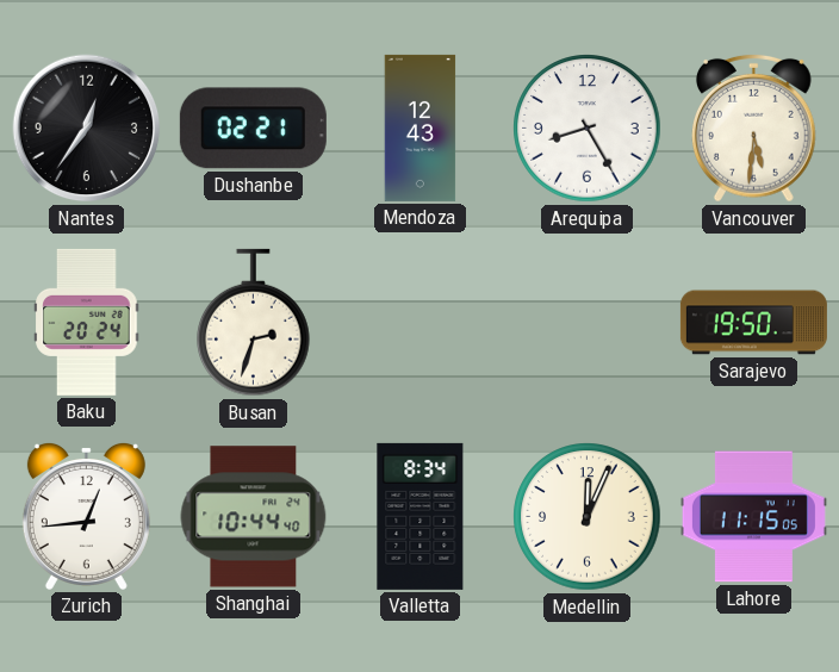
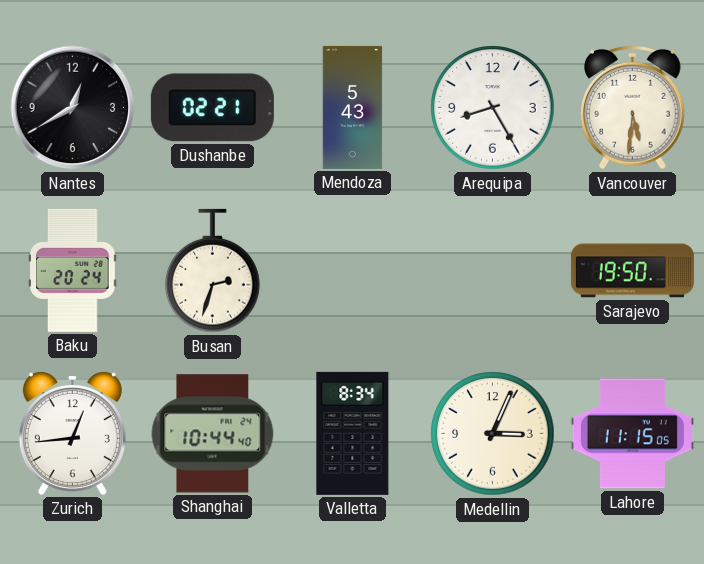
Nantes: 12:36 -> 12:40
Mendoza: 12:43 -> 5:43
Medellin: 12:04 -> 3:04
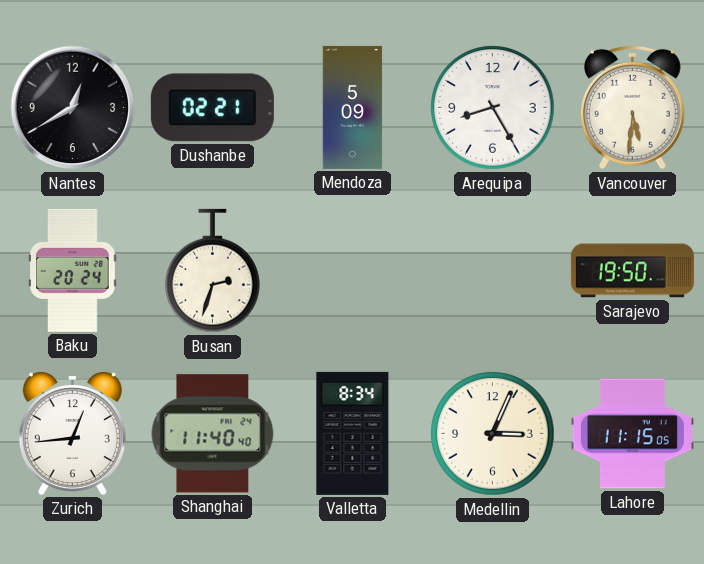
Mendoza: 5:43 -> 5:09
Shanghai: 10:44 -> 11:40
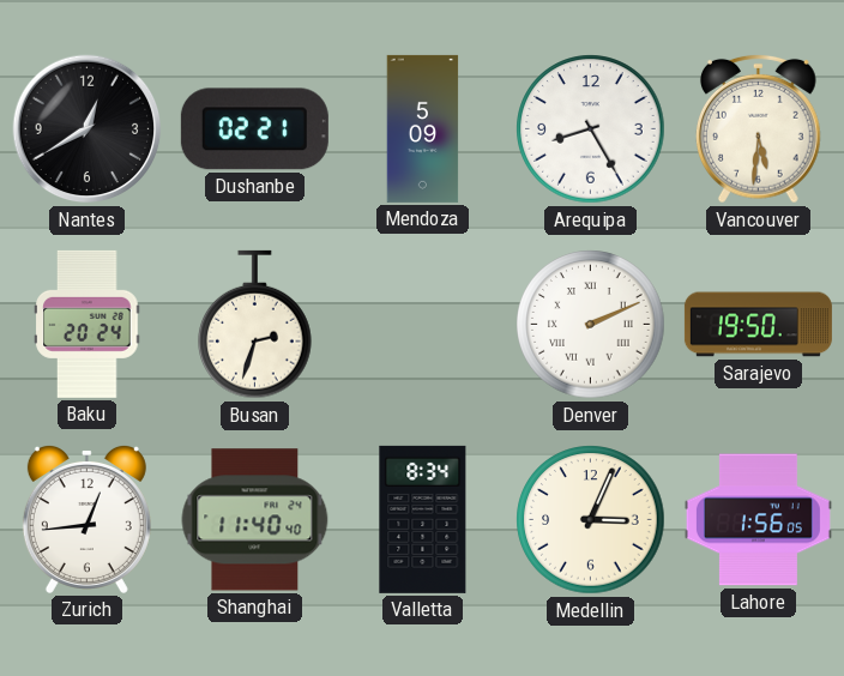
Denver: none -> 2:11
Lahore: 11:15 -> 1:56
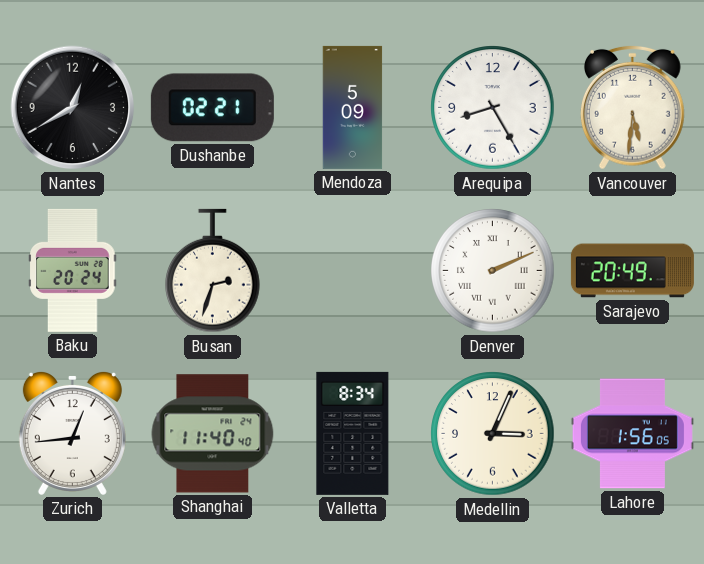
Sarajevo: 19:50 -> 20:49
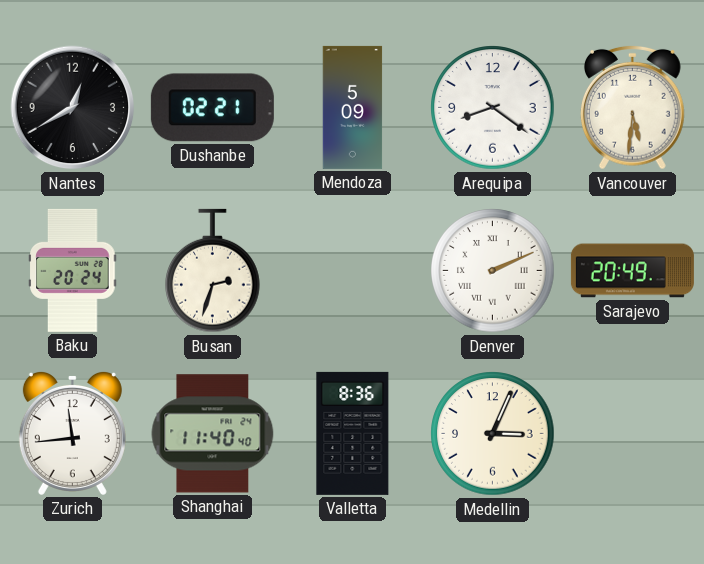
Arequipa: 8:25 -> 8:21
Zurich: 12:44 -> 11:44
Valletta: 8:34 -> 8:36
Lahore: 1:56 -> none
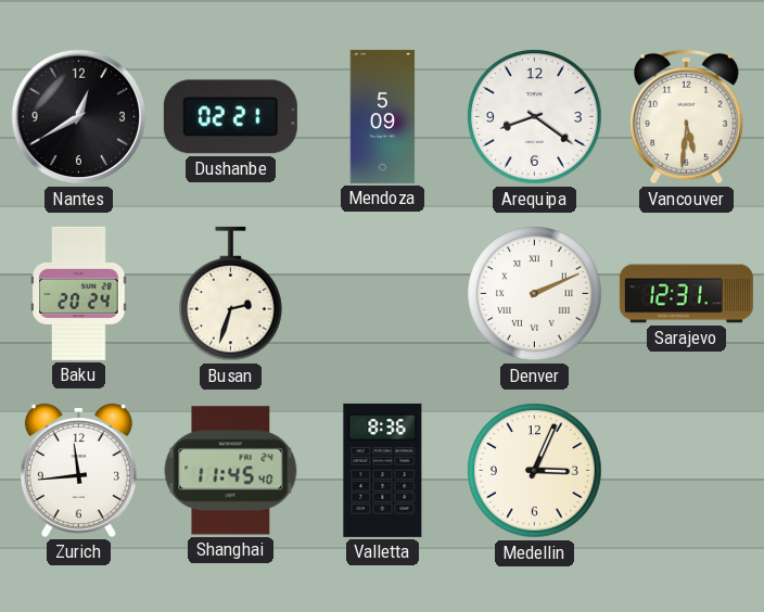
Sarajevo: 20:49 -> 12:31
Shanghai: 11:40 -> 11:45
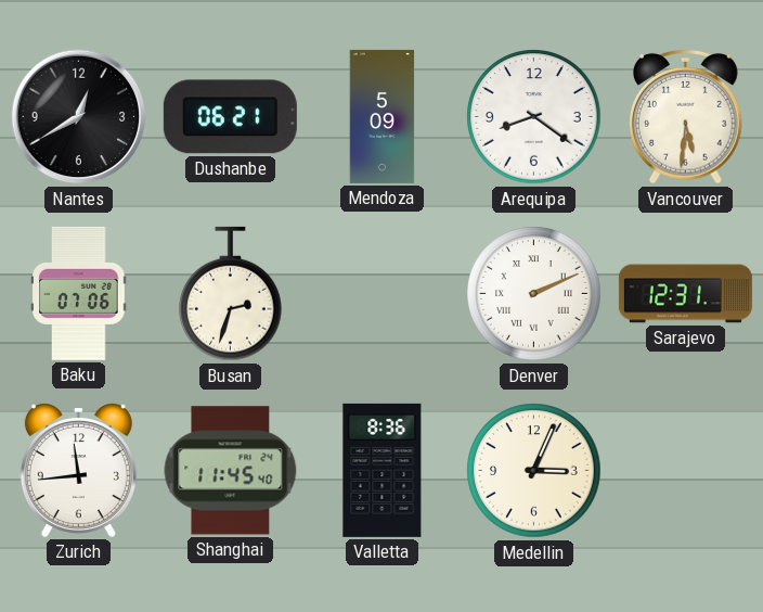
Dushanbe: 02:21 -> 06:21
Baku: 20:24 -> 07:06
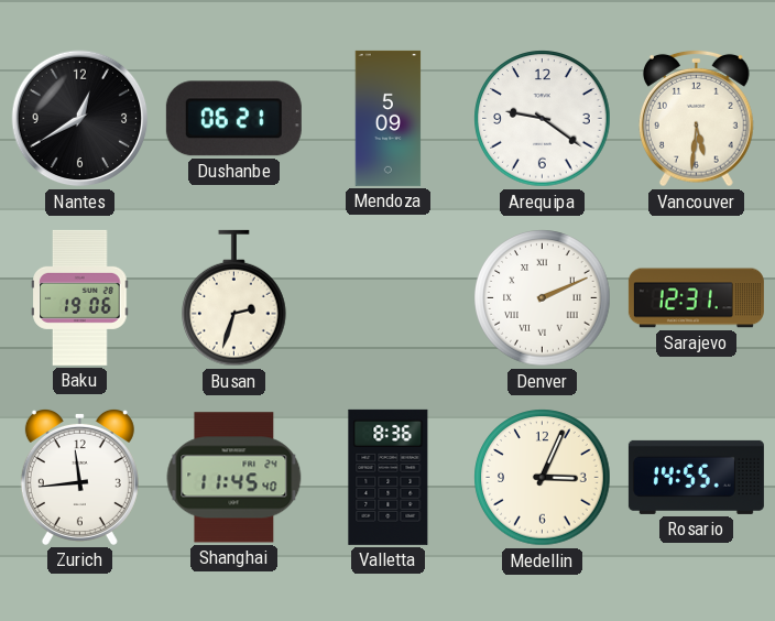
Arequipa: 8:21 -> 9:21
Baku: 07:06 -> 19:06
Rosario: none -> 14:55
